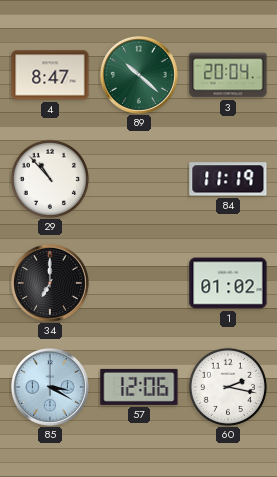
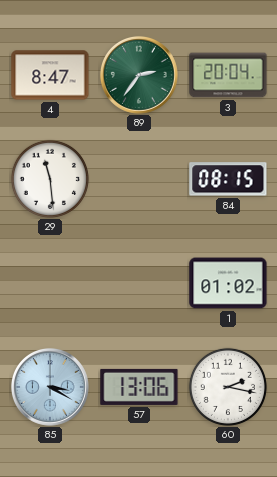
89: 10:22 -> 2:36
29: 10:53 -> 11:29
84: 11:19 -> 08:15
34: 7:00 -> none
57: 12:06 -> 13:06
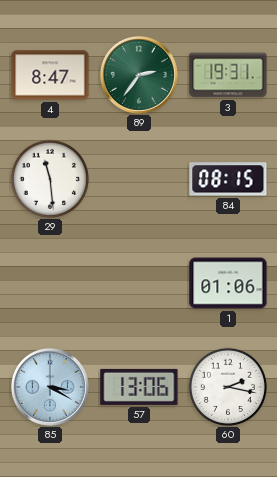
3: 20:04 -> 19:31
1: 01:02 -> 01:06
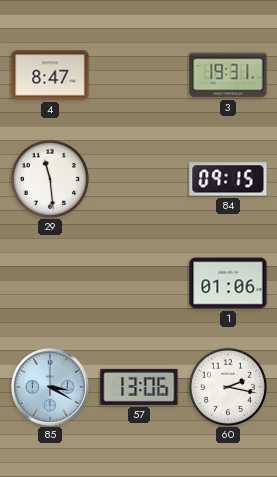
89: 2:36 -> none
84: 08:15 -> 09:15
